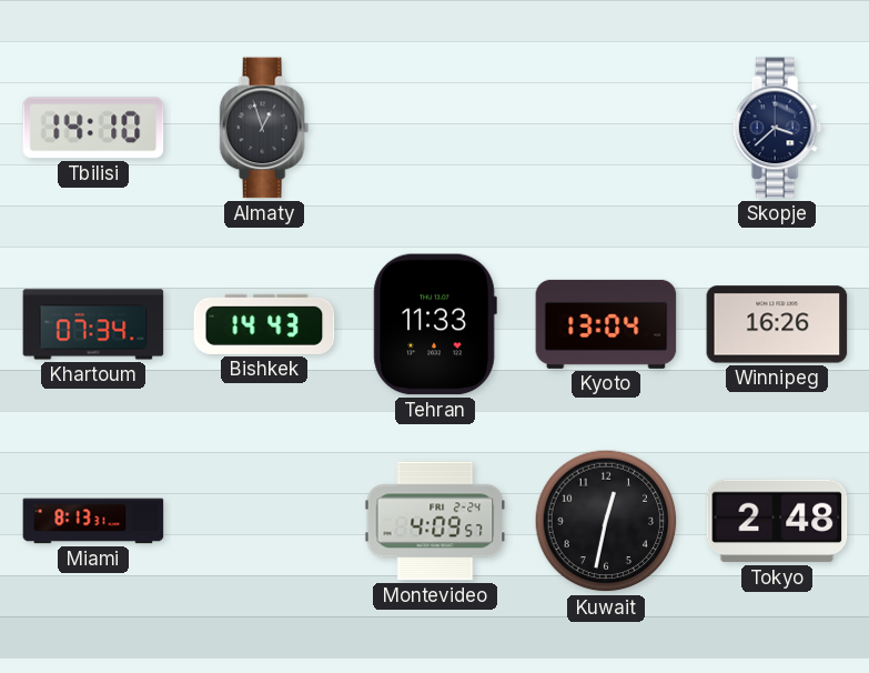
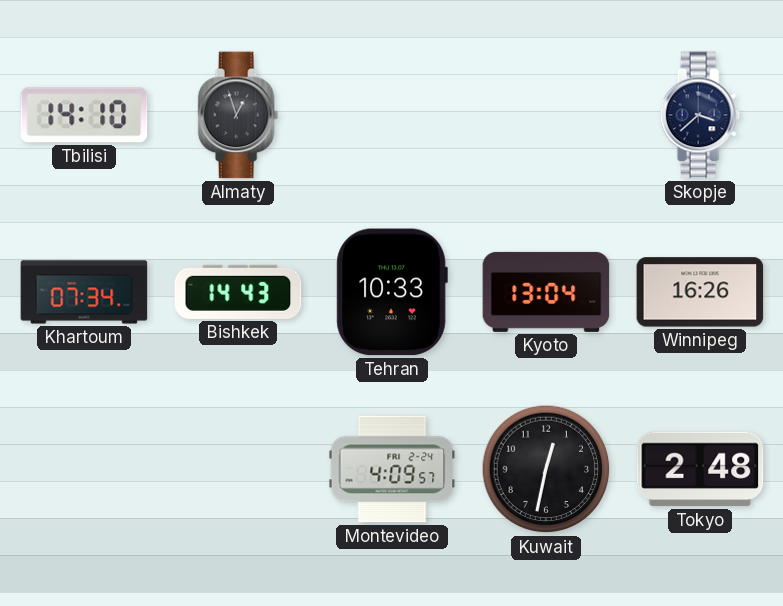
Tehran: 11:33 -> 10:33
Miami: 8:13 -> none
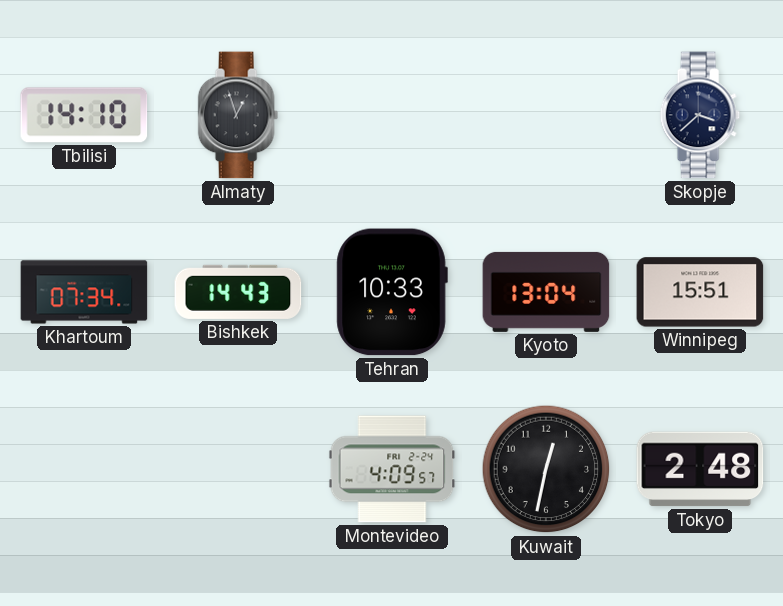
Winnipeg: 16:26 -> 15:51
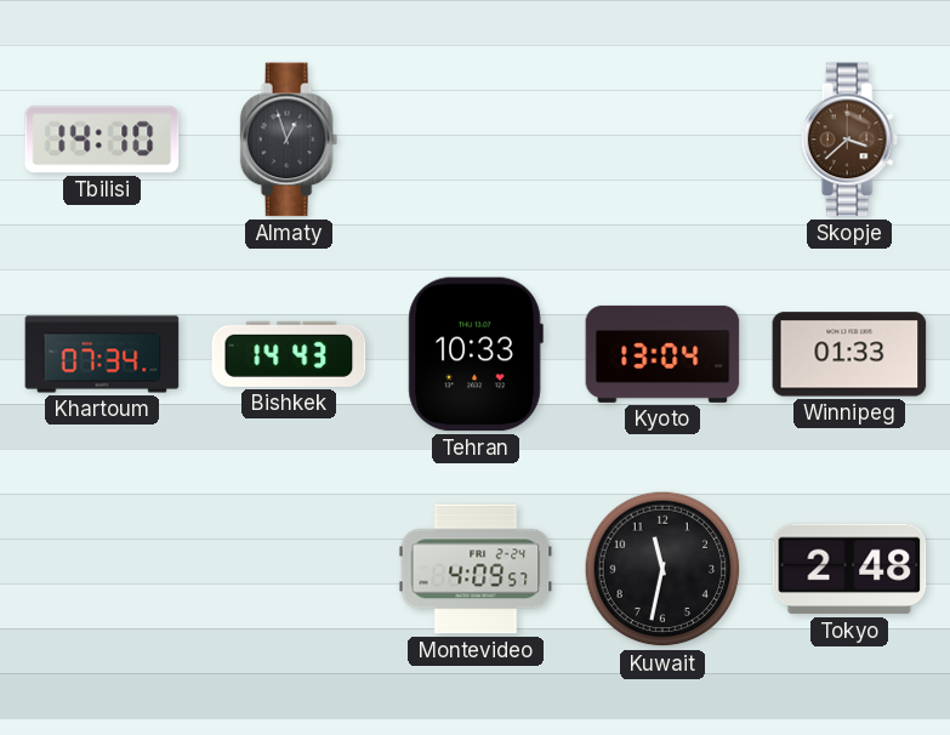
Skopje dial: navy -> brown
Winnipeg: 15:51 -> 01:33
Kuwait: 12:32 -> 11:32
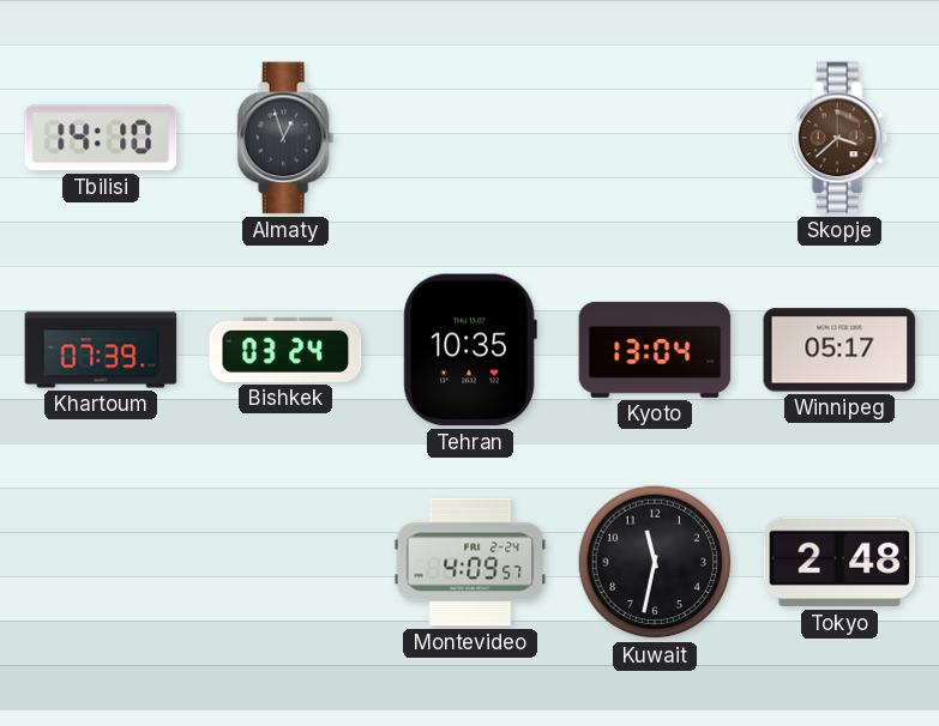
Khartoum: 07:34 -> 07:39
Bishkek: 14:43 -> 03:24
Tehran: 10:33 -> 10:35
Winnipeg: 01:33 -> 05:17
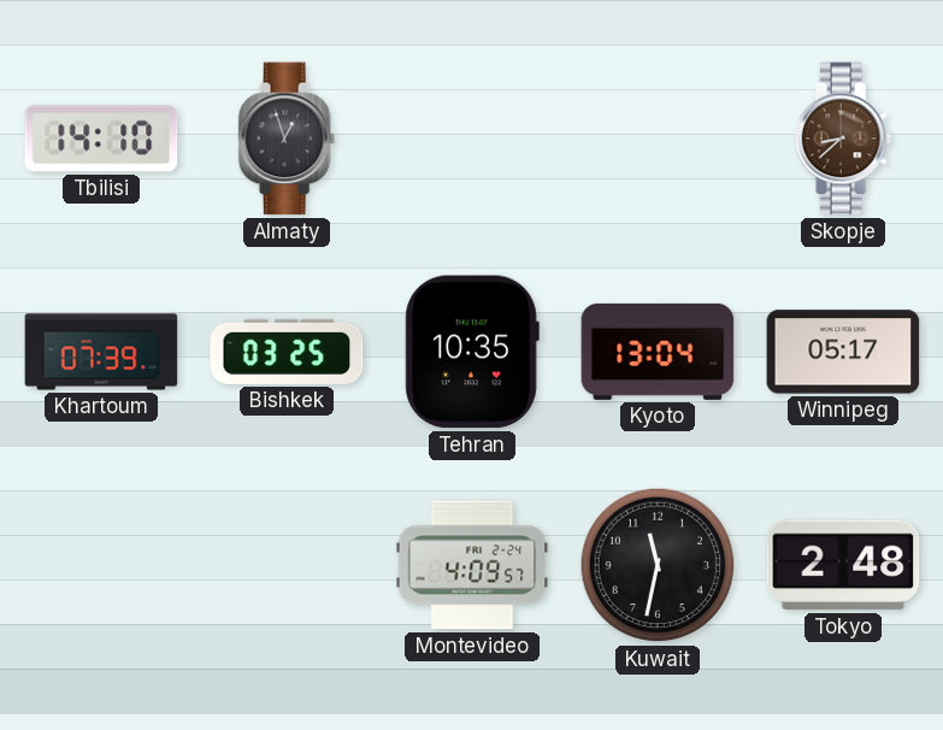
Skopje: 3:38 -> 8:38
Bishkek: 03:24 -> 03:25
